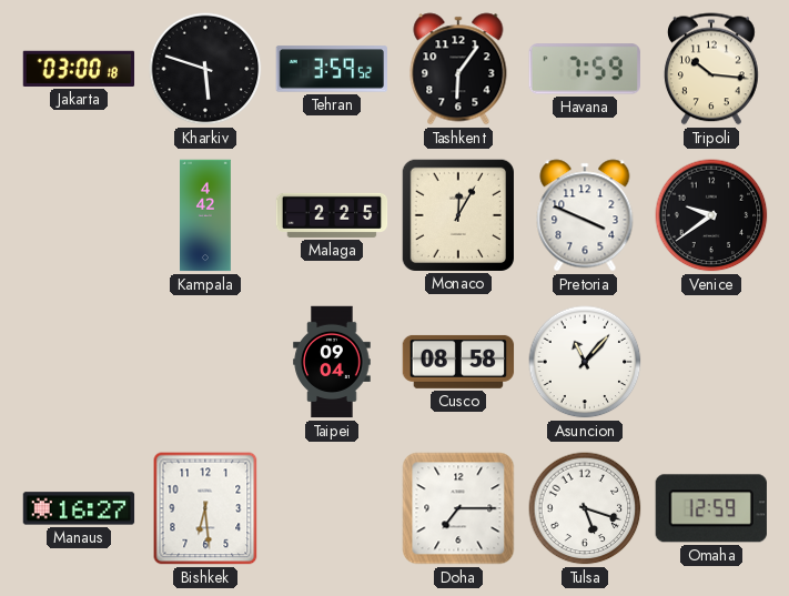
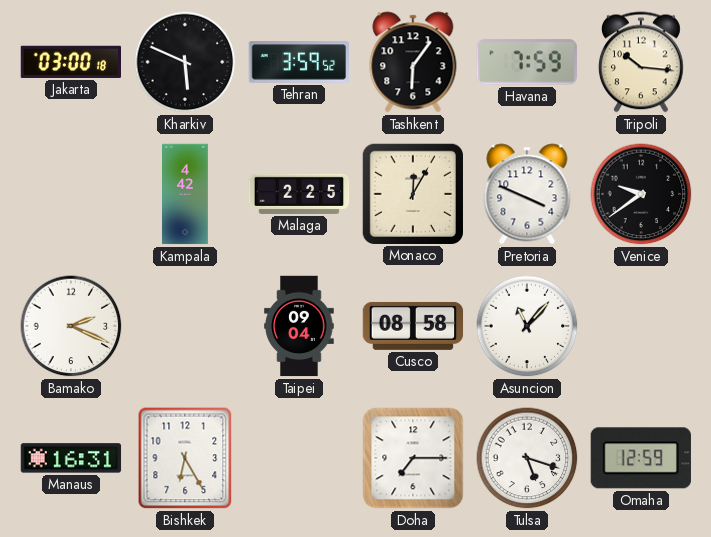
Kharkiv: 5:48 -> 5:49
Bamako: none -> 2:19
Manaus: 16:27 -> 16:31
Bishkek: 6:29 -> 6:25
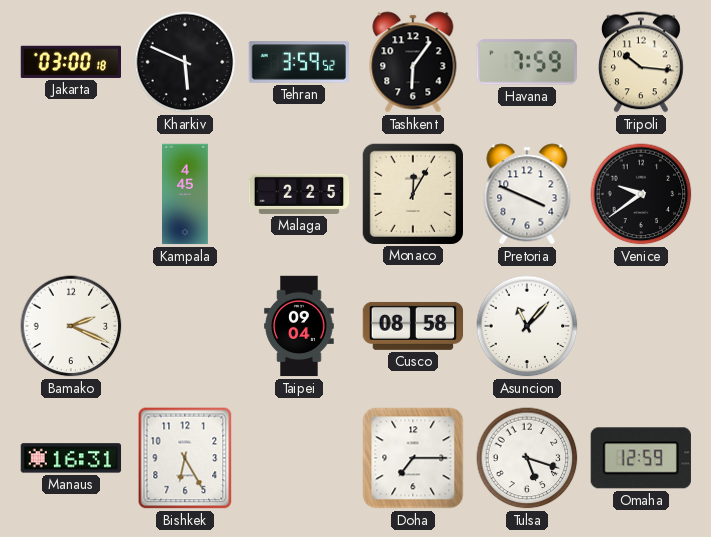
Kampala: 4:42 -> 4:45
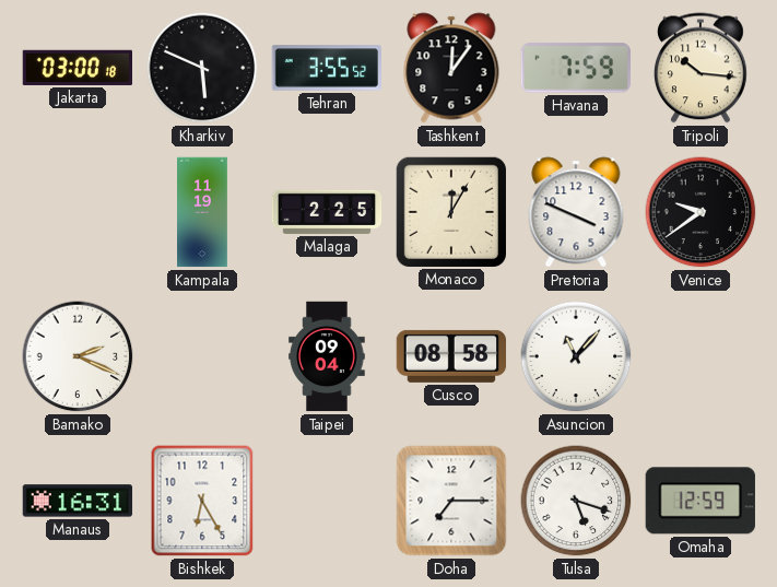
Tehran: 3:59 -> 3:55
Tashkent: 6:06 -> 12:06
Kampala: 4:45 -> 11:19
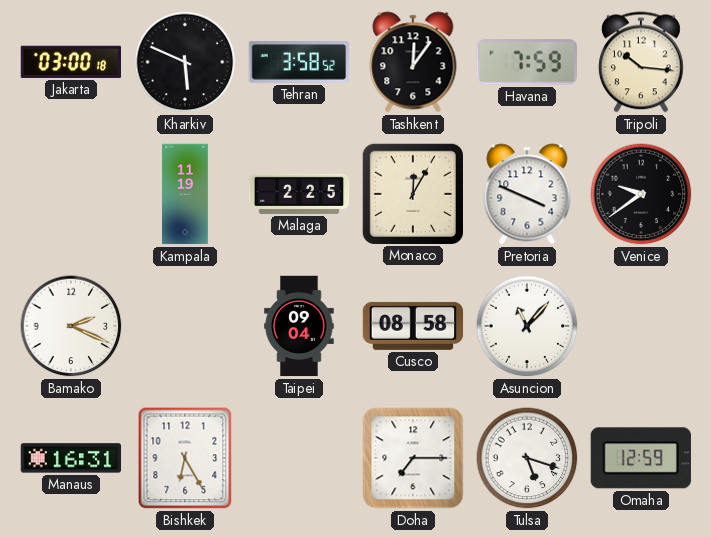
Tehran: 3:55 -> 3:58
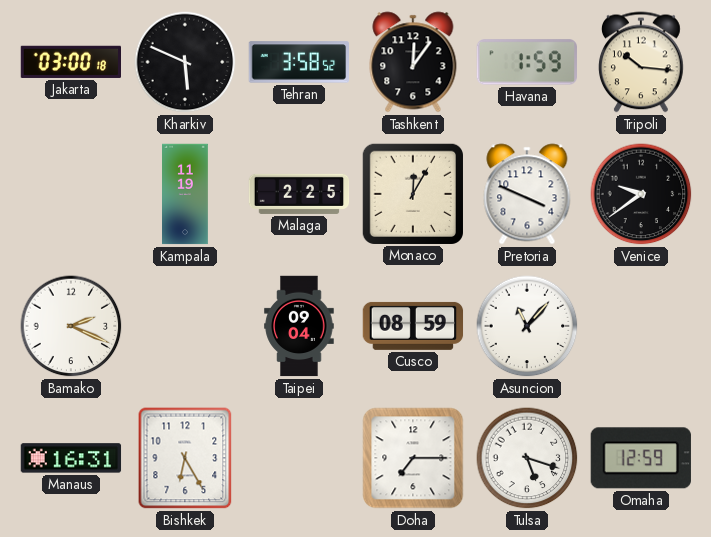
Havana: 7:59 -> 1:59
Cusco: 08:58 -> 08:59
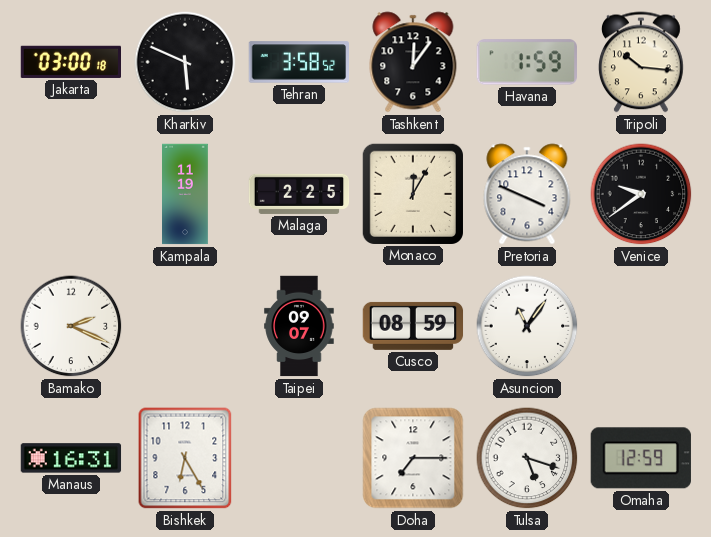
Taipei: 09:04 -> 09:07
Asuncion: 11:07 -> 11:06
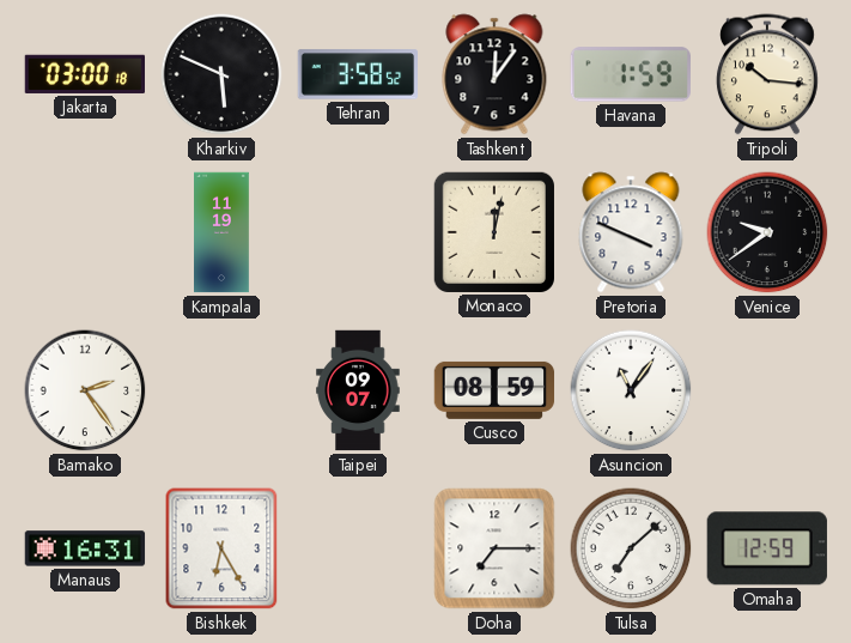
Malaga: 2:25 -> none
Monaco: 12:05 -> 12:02
Bamako: 2:19 -> 2:24
Tulsa: 5:18 -> 7:08
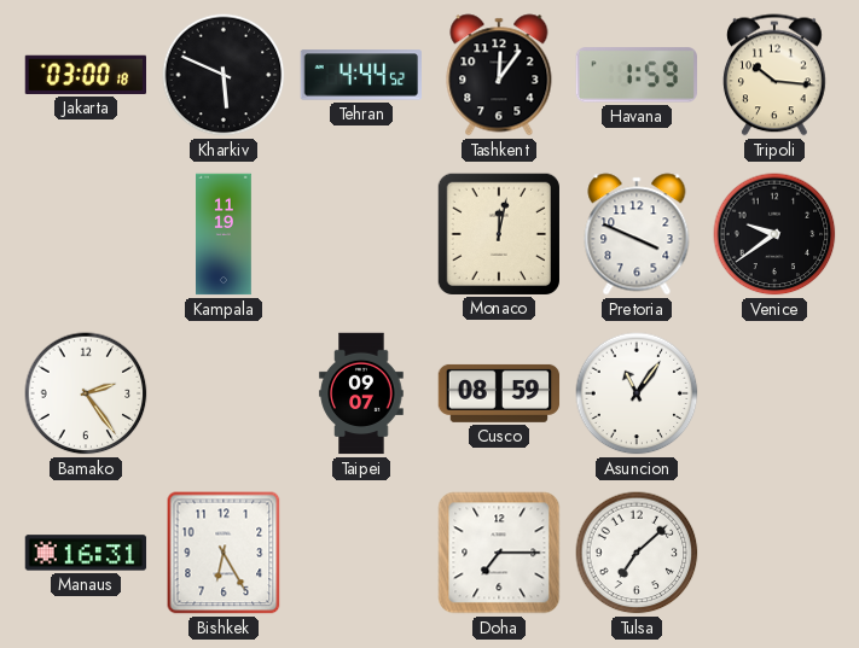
Tehran: 3:58 -> 4:44
Omaha: 12:59 -> none
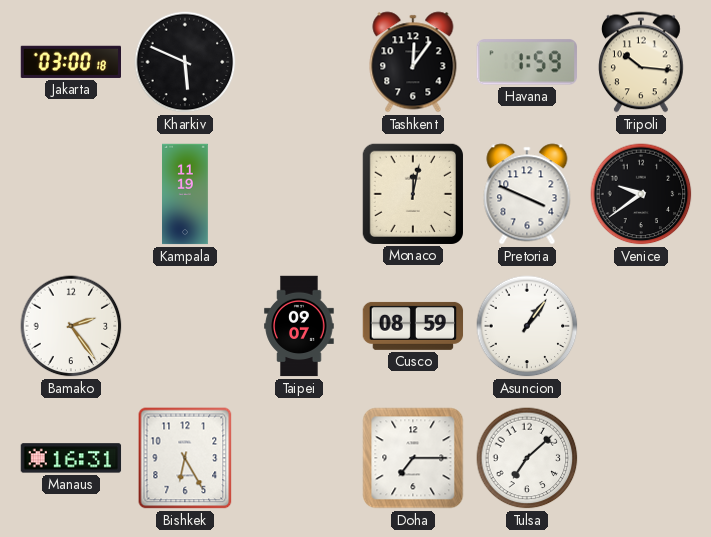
Tehran: 4:44 -> none
Asuncion: 11:06 -> 1:06
